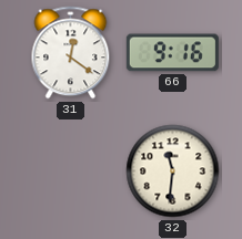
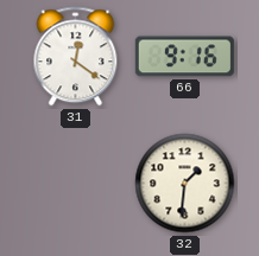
32: 11:31 -> 1:31
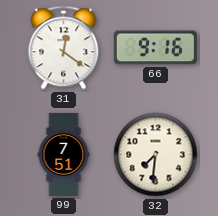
99: none -> 7:51
32: 1:31 -> 7:31
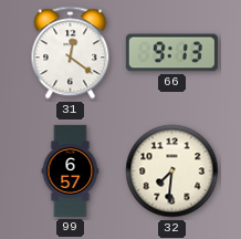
66: 9:16 -> 9:13
99: 7:51 -> 6:57
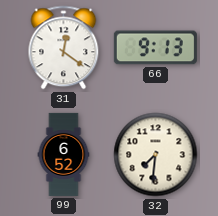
99: 6:57 -> 6:52
